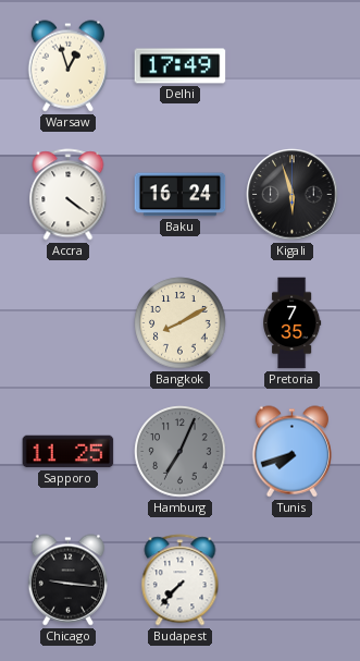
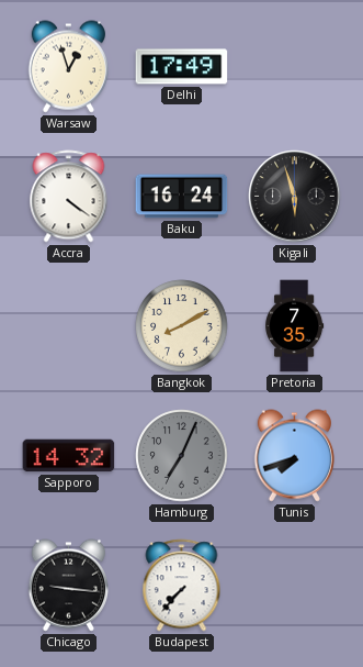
Sapporo: 11:25 -> 14:32
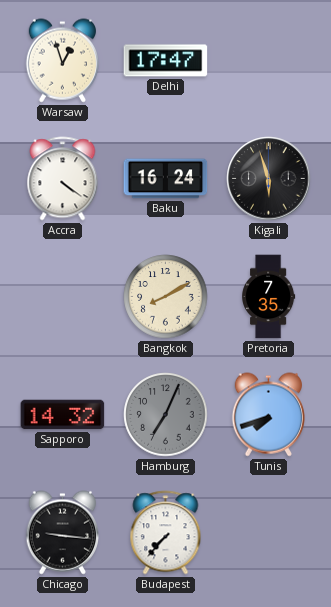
Delhi: 17:49 -> 17:47
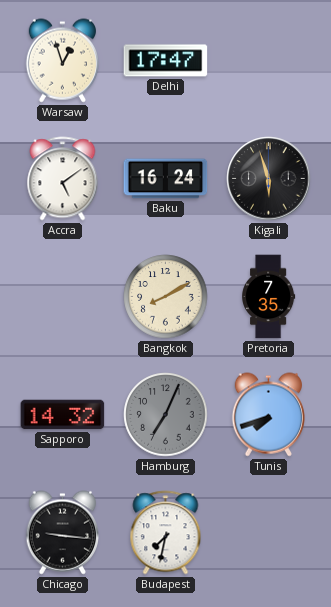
Accra: 4:21 -> 5:09
Budapest: 7:37 -> 7:32
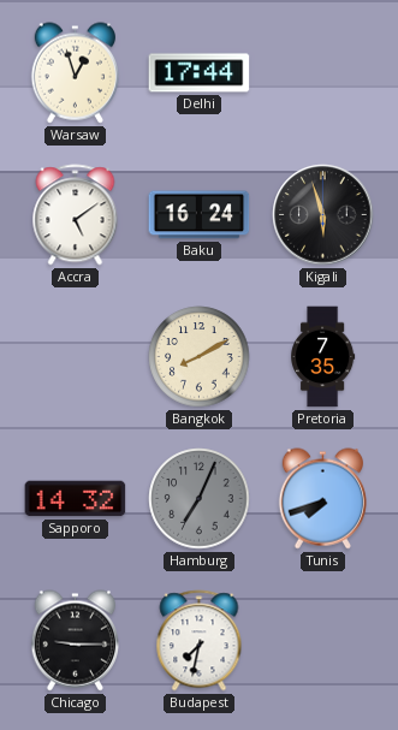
Delhi: 17:47 -> 17:44
Chicago: 9:16 -> 9:15
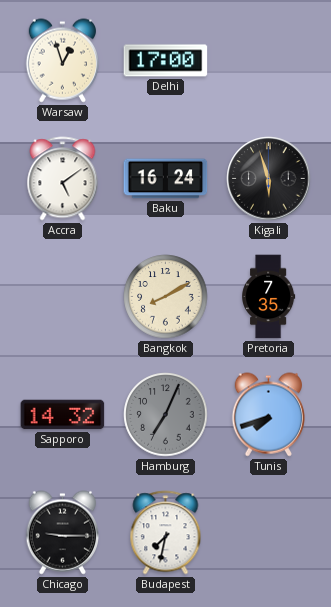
Delhi: 17:44 -> 17:00
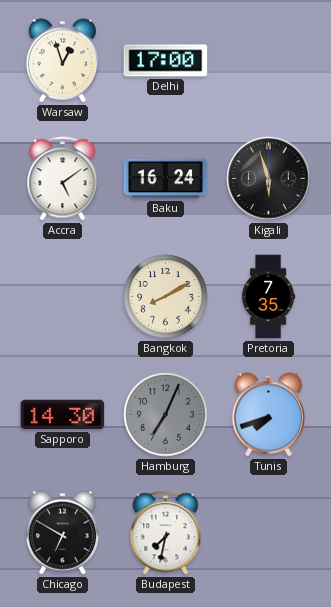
Sapporo: 14:32 -> 14:30
Chicago: 9:15 -> 6:50
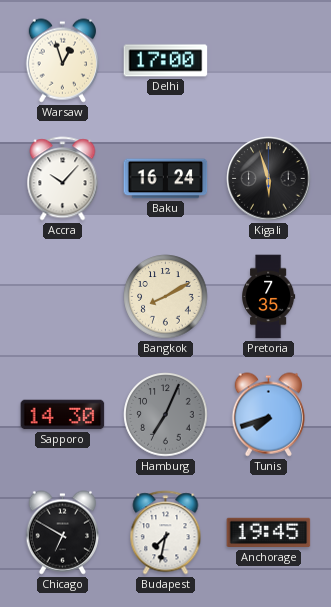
Accra: 5:09 -> 10:07
Anchorage: none -> 19:45
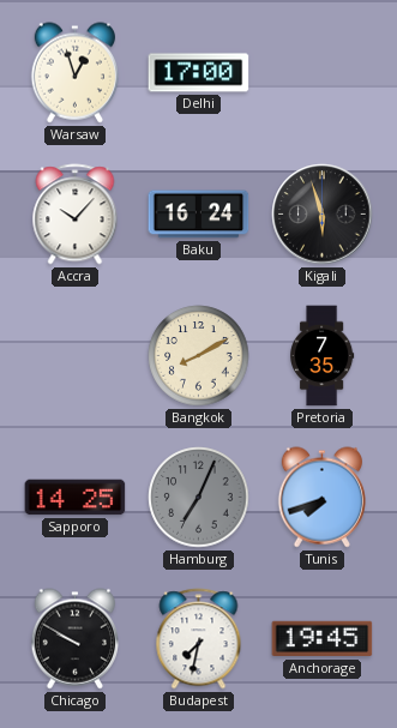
Sapporo: 14:30 -> 14:25
Chicago: 6:50 -> 9:50
